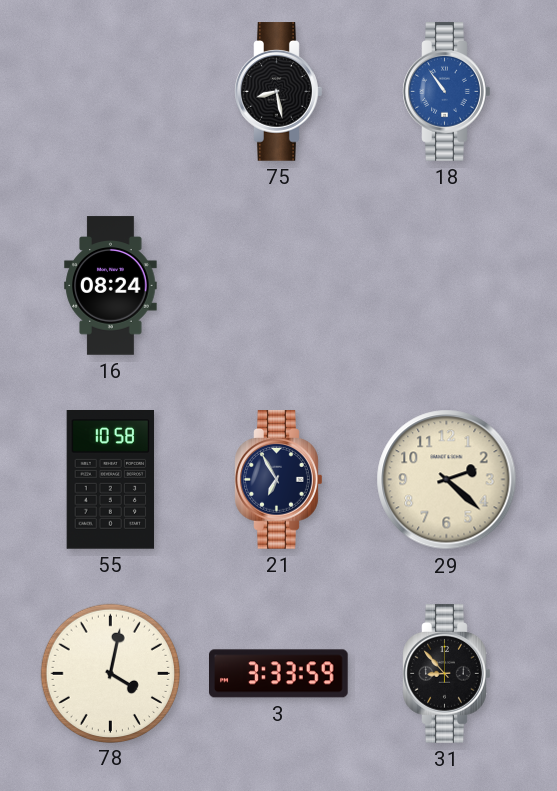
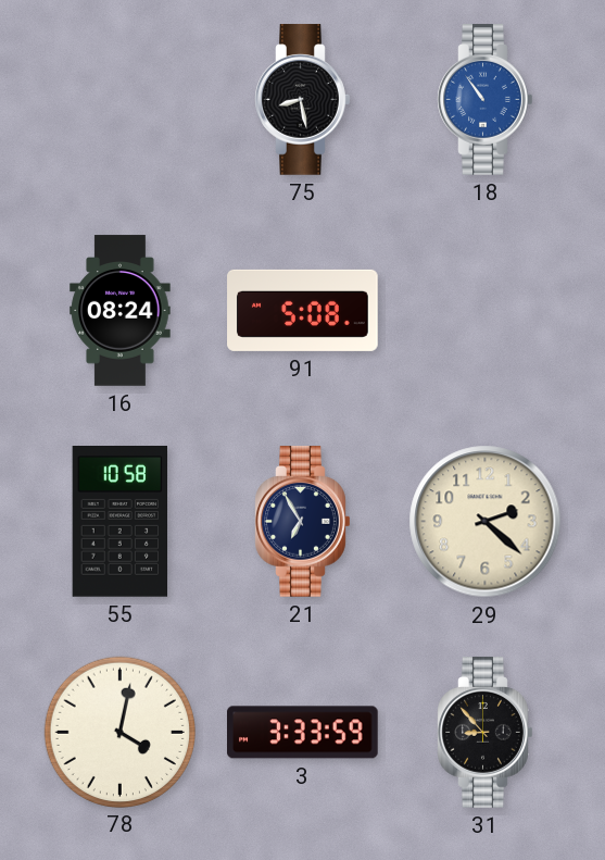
91: none -> 5:08
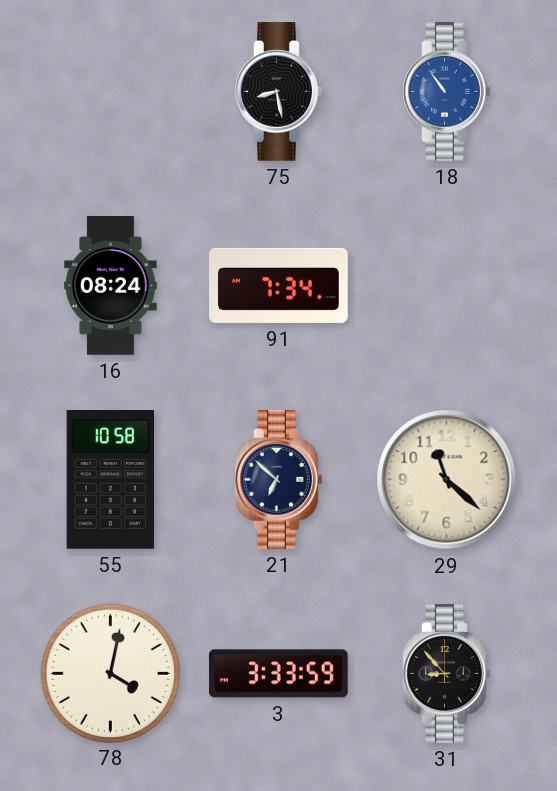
91: 5:08 -> 7:34
21: 6:55 -> 6:52
29: 2:22 -> 11:22
